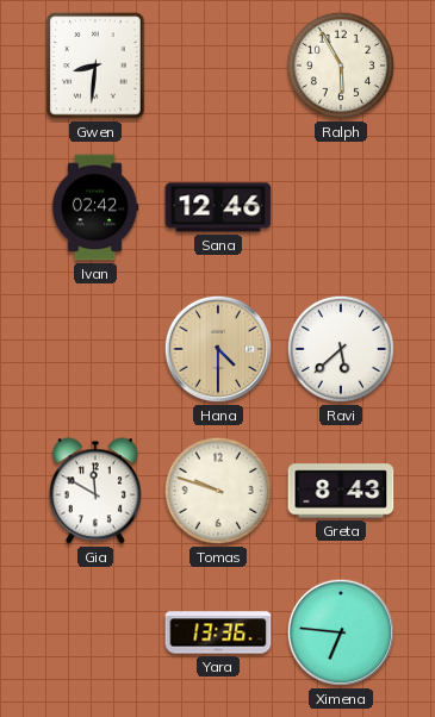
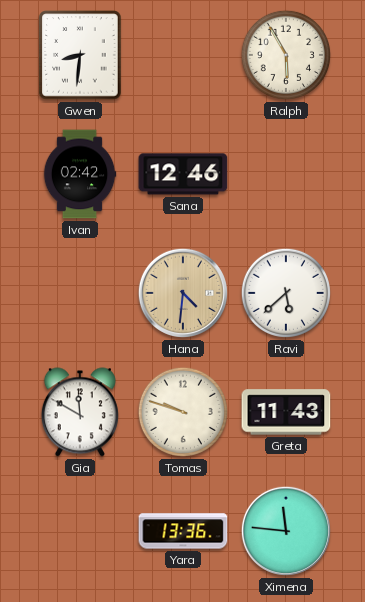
Hana: 4:30 -> 4:31
Greta: 8:43 -> 11:43
Ximena: 6:46 -> 11:46
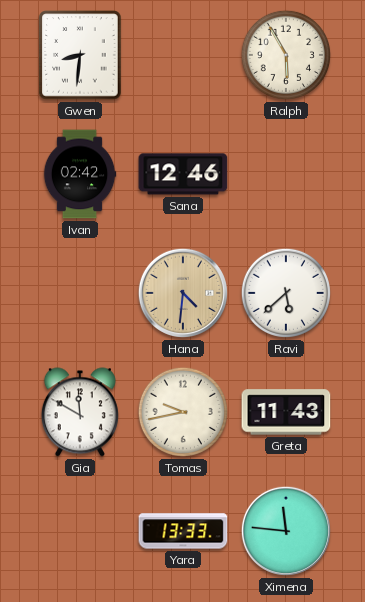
Tomas: 9:48 -> 9:43
Yara: 13:36 -> 13:33
